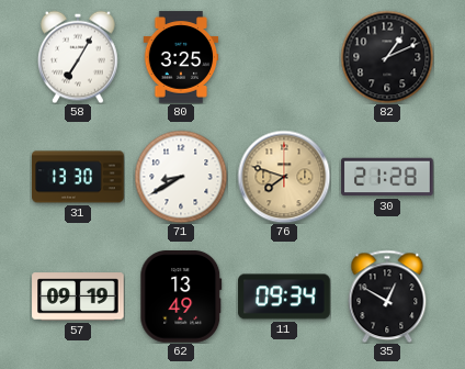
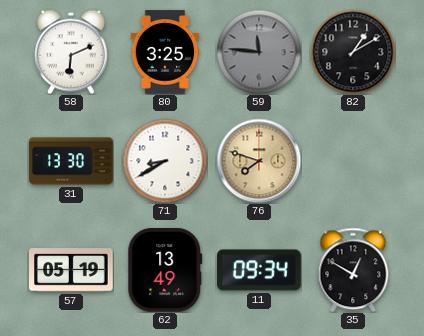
58: 7:05 -> 6:11
59: none -> 11:46
82: 1:11 -> 1:10
30: 21:28 -> none
57: 09:19 -> 05:19
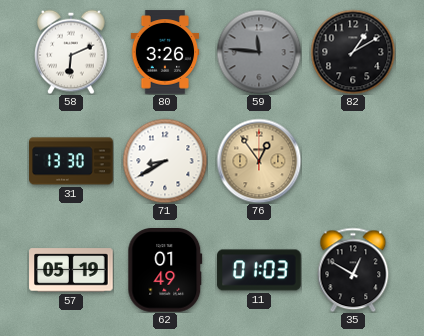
80: 3:25 -> 3:26
76: 7:48 -> 12:54
62: 13:49 -> 01:49
11: 09:34 -> 01:03
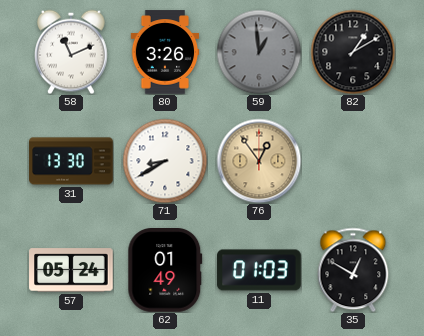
58: 6:11 -> 11:11
59: 11:46 -> 12:59
57: 05:19 -> 05:24
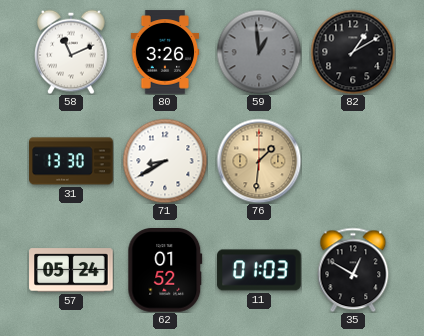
76: 12:54 -> 1:31
62: 01:49 -> 01:52
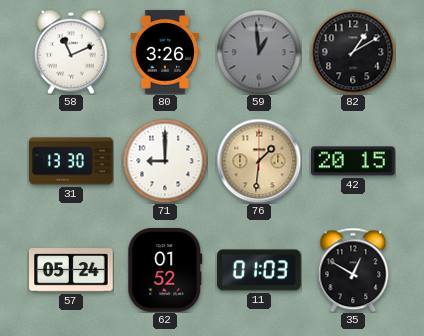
71: 8:40 -> 9:00
42: none -> 20:15
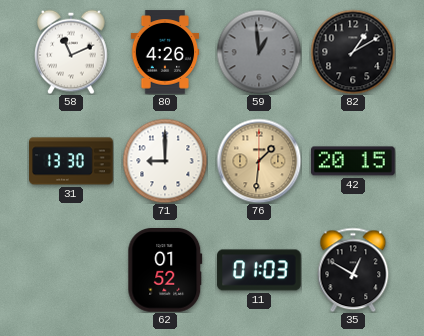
80: 3:26 -> 4:26
57: 05:24 -> none
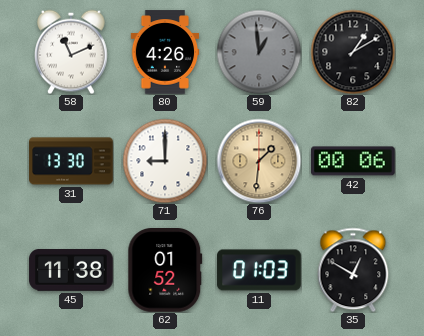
42: 20:15 -> 00:06
45: none -> 11:38
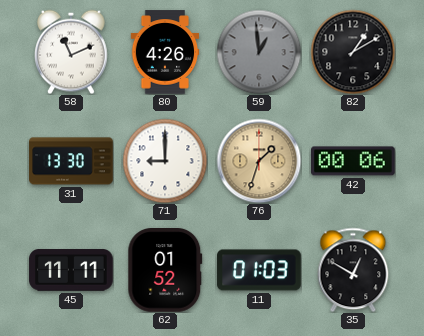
76: 1:31 -> 1:33
45: 11:38 -> 11:11
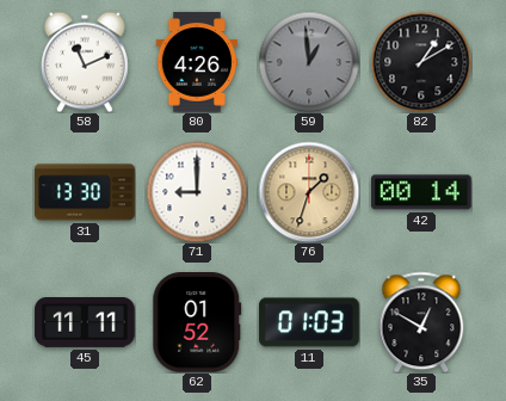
42: 00:06 -> 00:14
